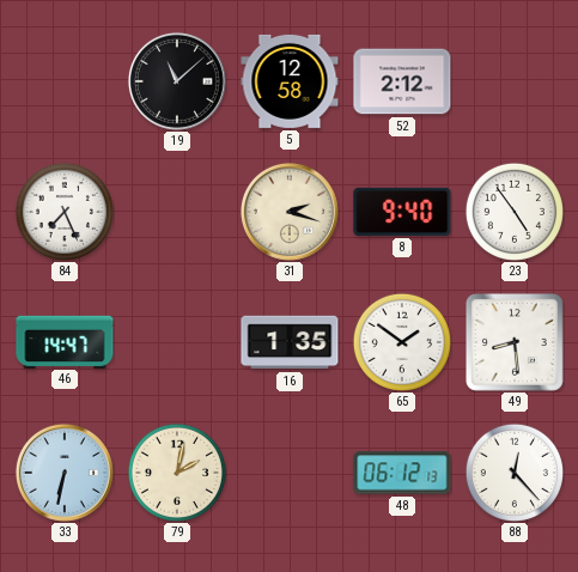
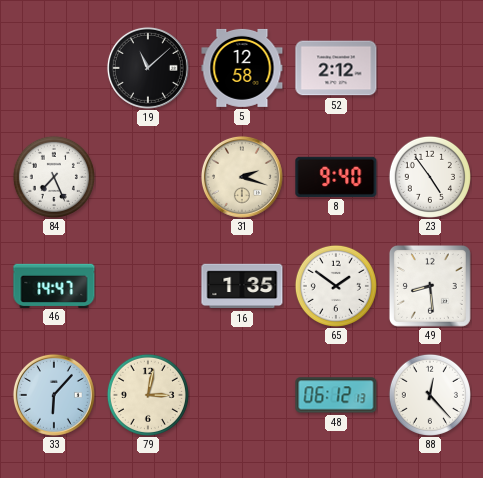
33: 6:32 -> 6:07
79: 2:02 -> 3:02
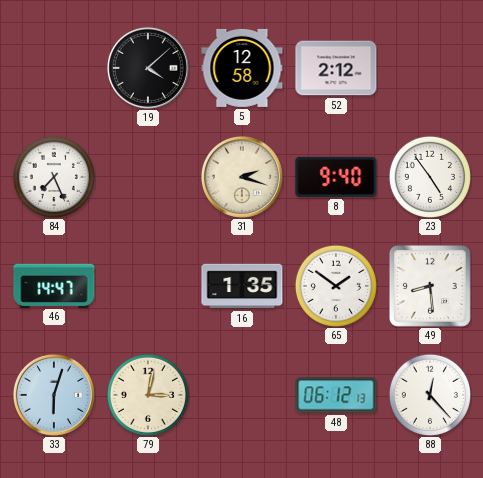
19: 11:08 -> 4:08
33: 6:07 -> 6:03
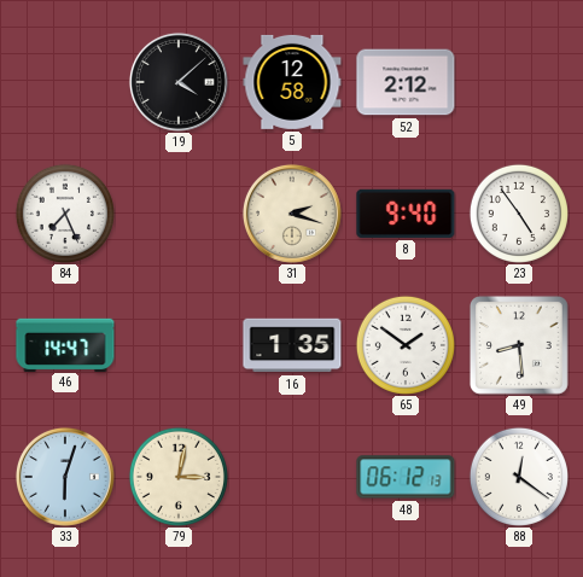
88: 12:23 -> 12:21
